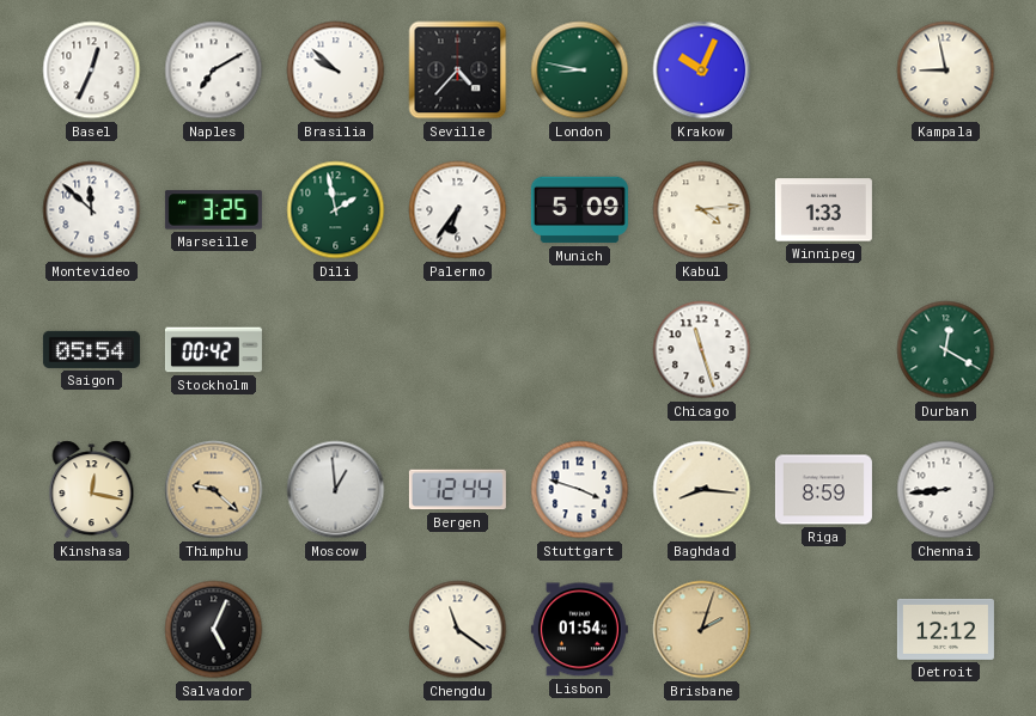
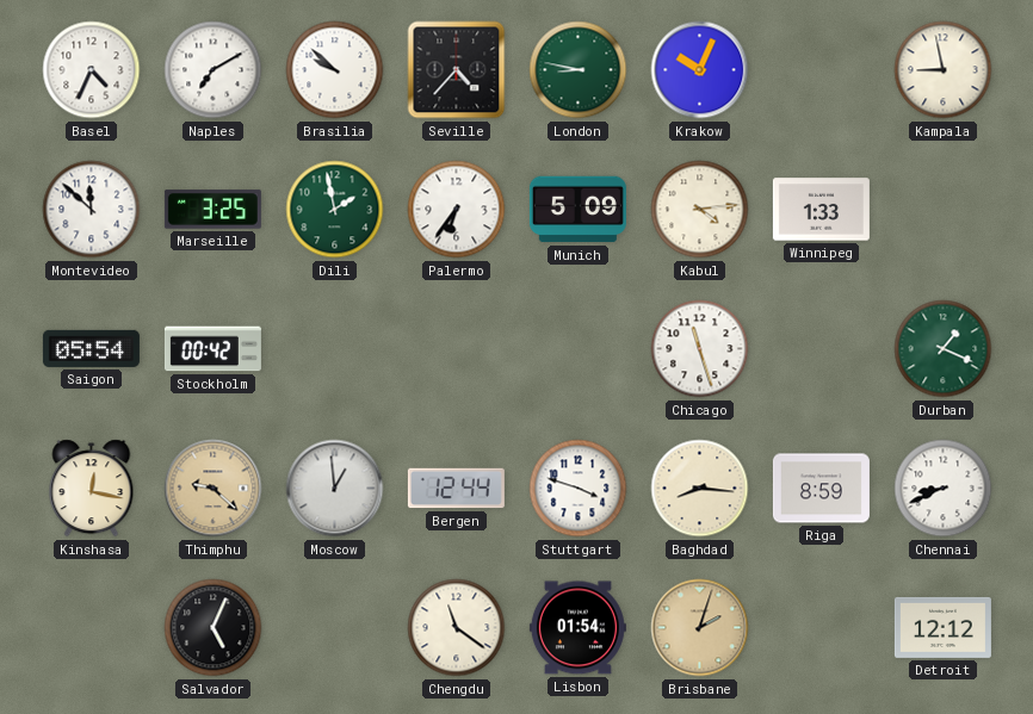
Basel: 12:34 -> 4:34
Durban: 12:20 -> 1:19
Chennai: 8:44 -> 8:41
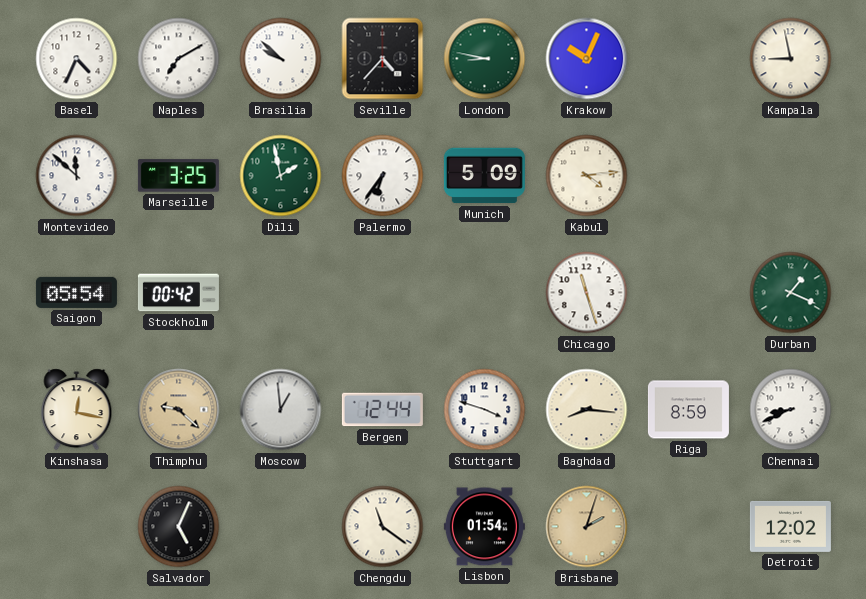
Winnipeg: 1:33 -> none
Detroit: 12:12 -> 12:02
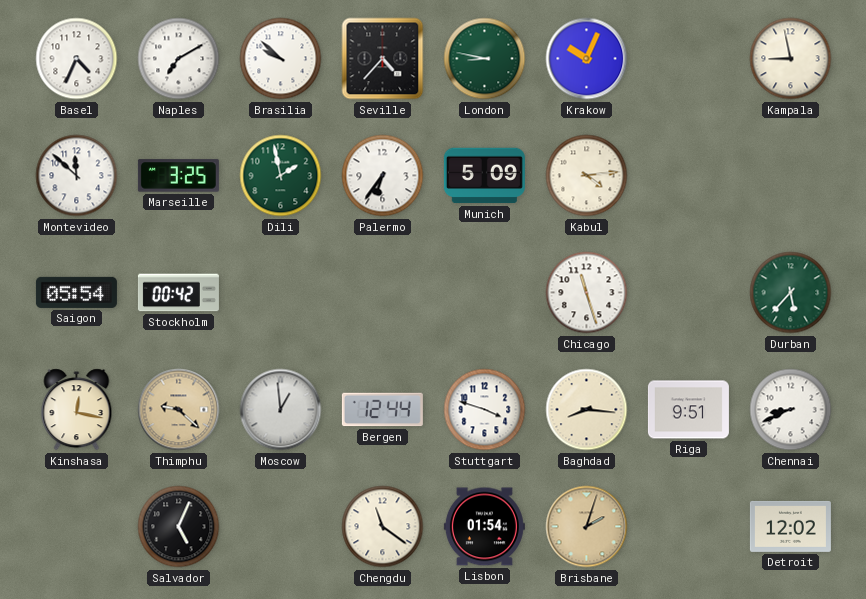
Durban: 1:19 -> 5:37
Riga: 8:59 -> 9:51
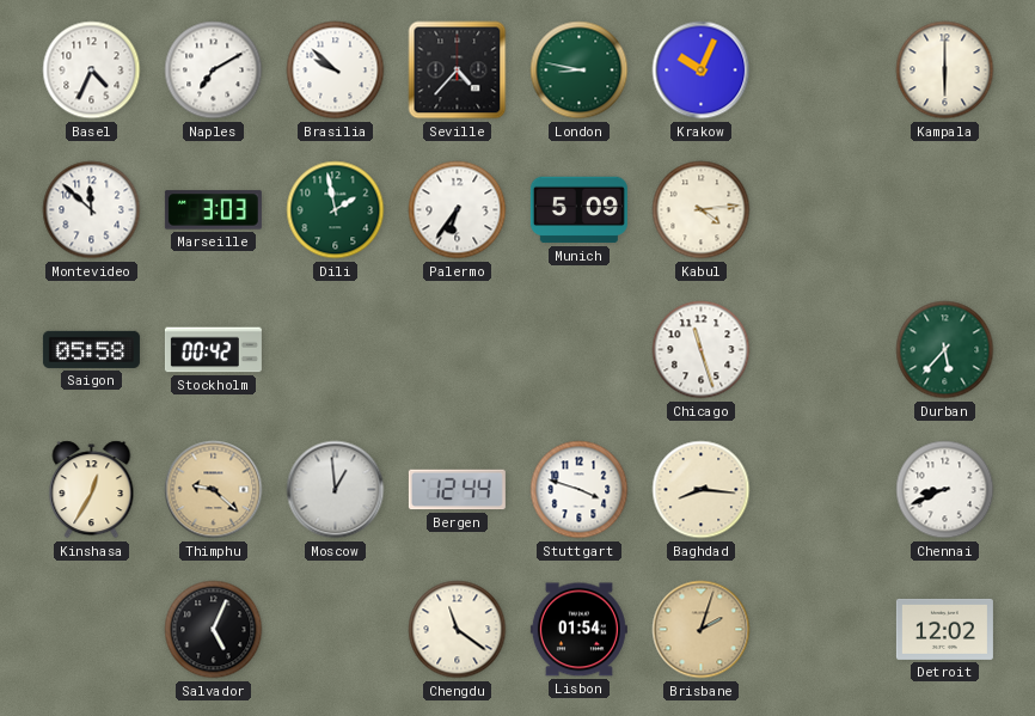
Kampala: 8:58 -> 6:00
Marseille: 3:25 -> 3:03
Saigon: 05:54 -> 05:58
Kinshasa: 12:17 -> 12:35
Riga: 9:51 -> none
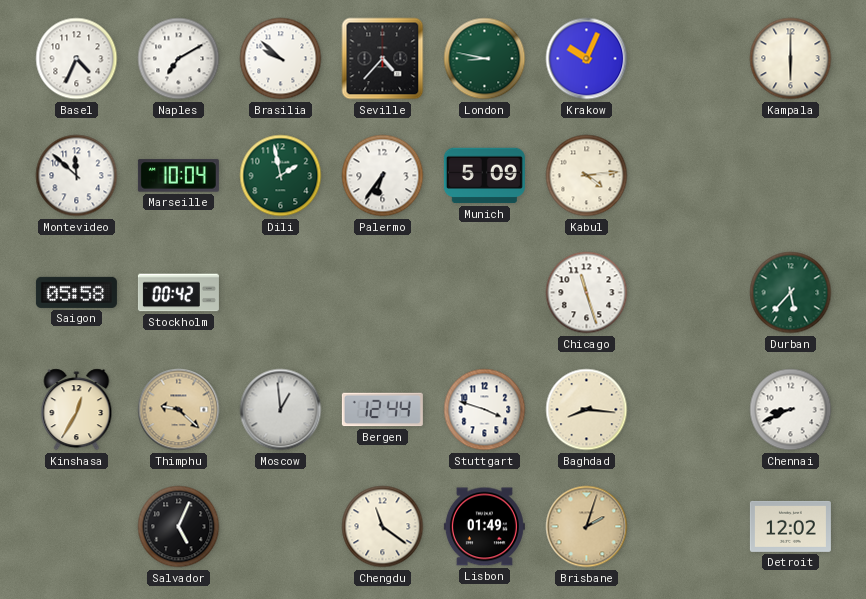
Marseille: 3:03 -> 10:04
Lisbon: 01:54 -> 01:49
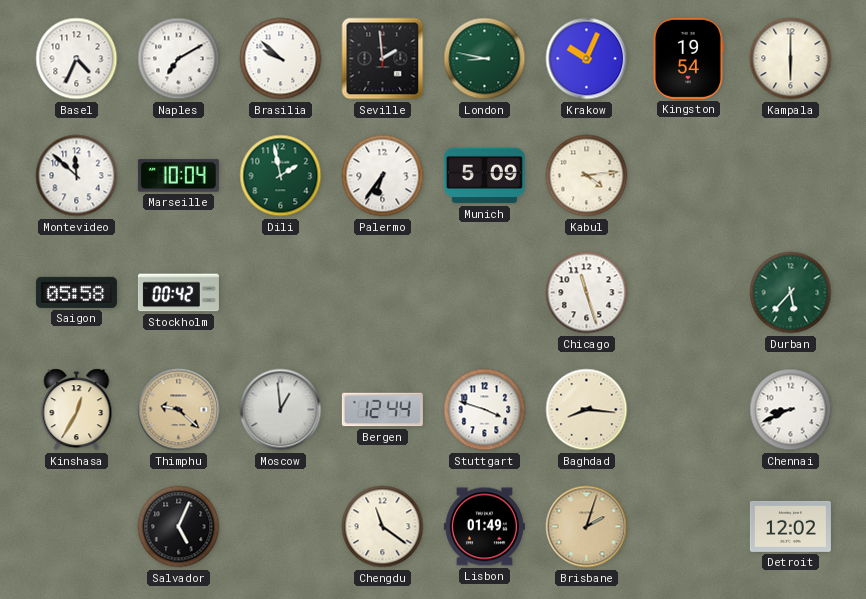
Seville: 4:37 -> 1:59
Kingston: none -> 19:54
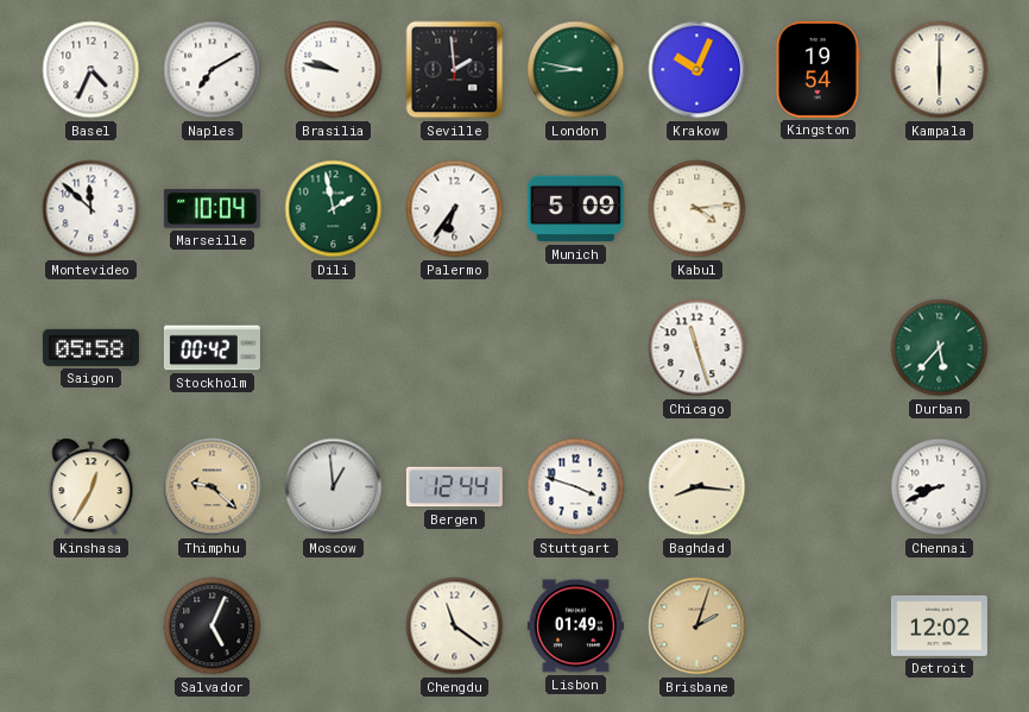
Brasilia: 9:52 -> 9:47
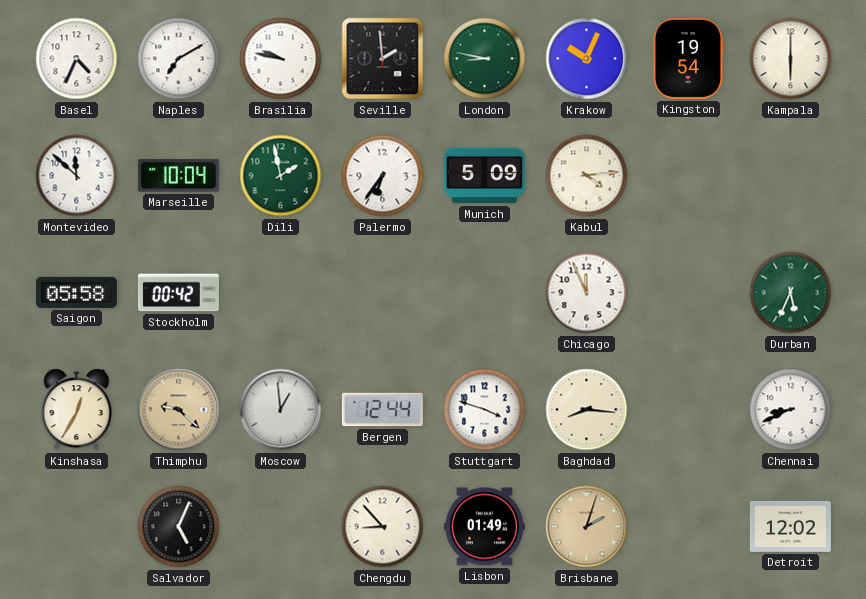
Chicago: 11:27 -> 11:56
Durban: 5:37 -> 5:34
Chengdu: 11:21 -> 8:53
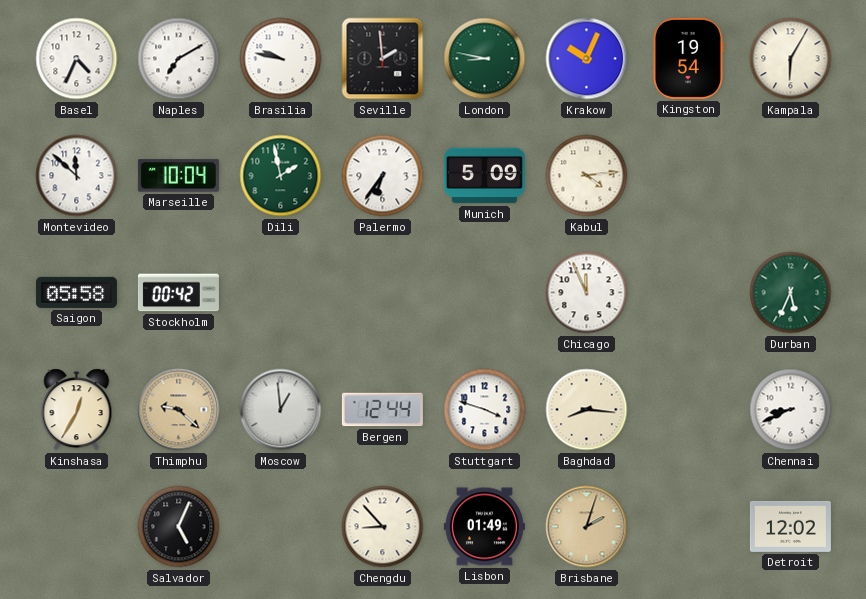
Kampala: 6:00 -> 6:05
